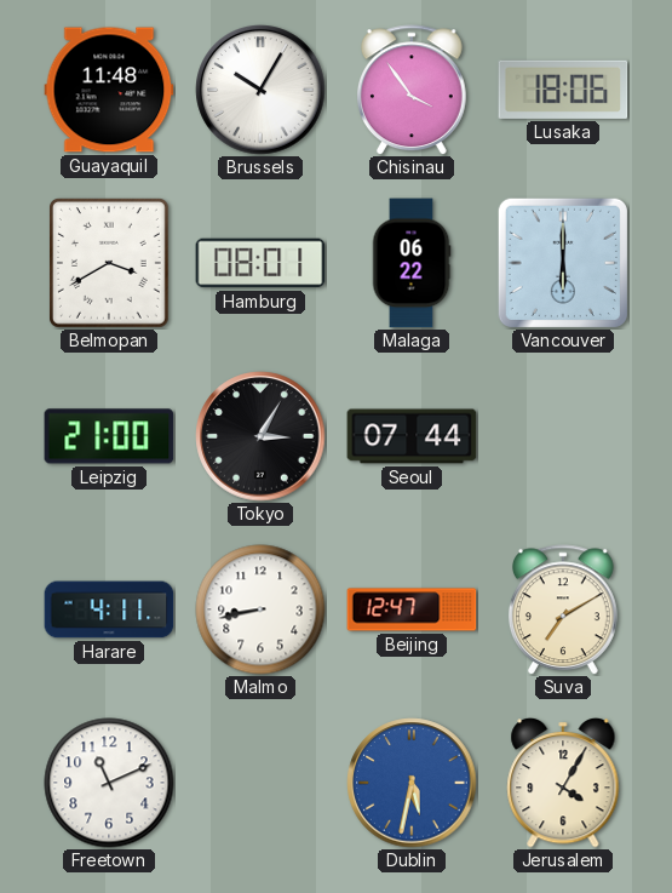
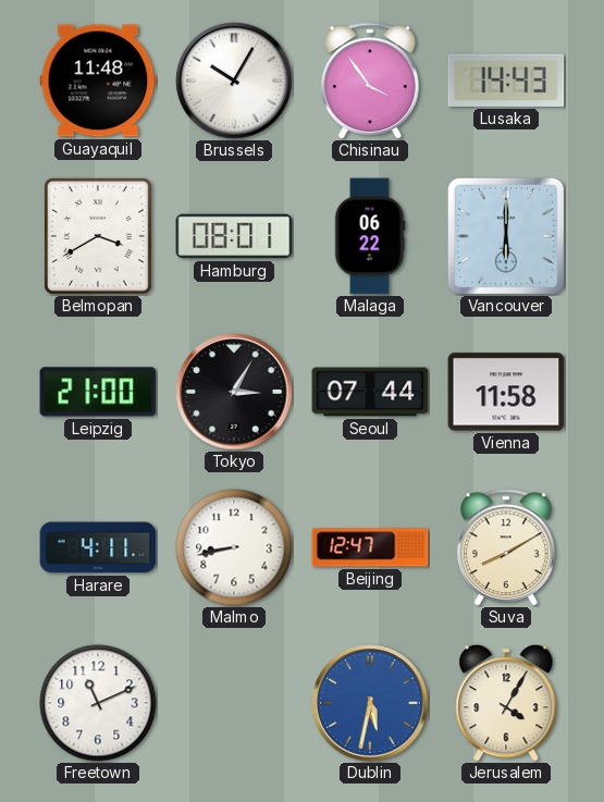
Lusaka: 18:06 -> 14:43
Vienna: none -> 11:58
Suva: 7:10 -> 8:10
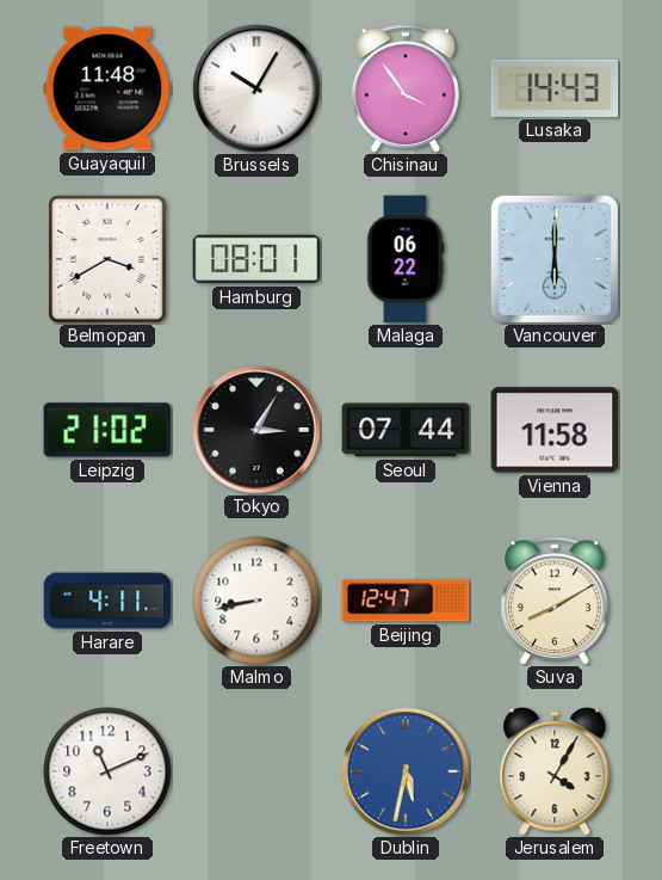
Leipzig: 21:00 -> 21:02
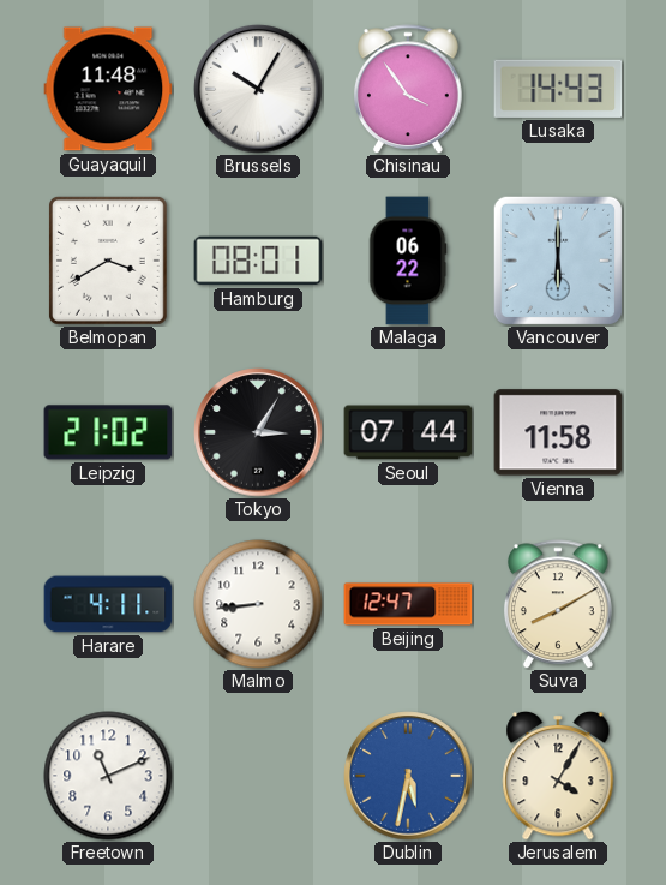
Malmo: 8:43 -> 8:44
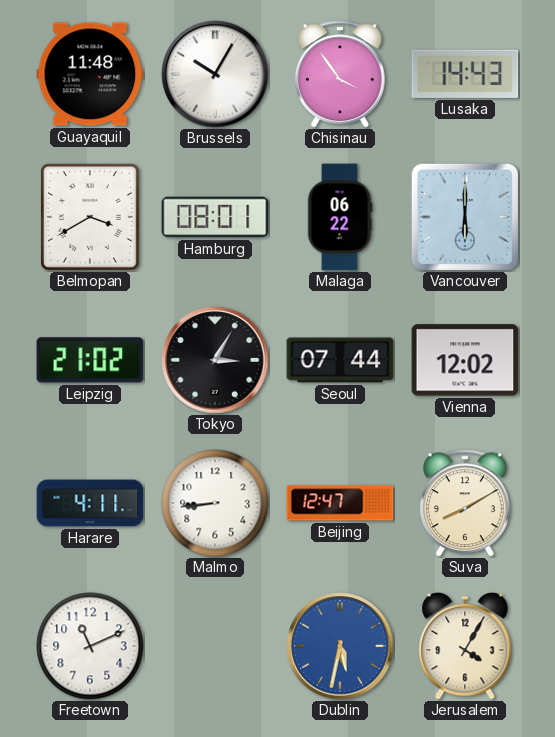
Vienna: 11:58 -> 12:02
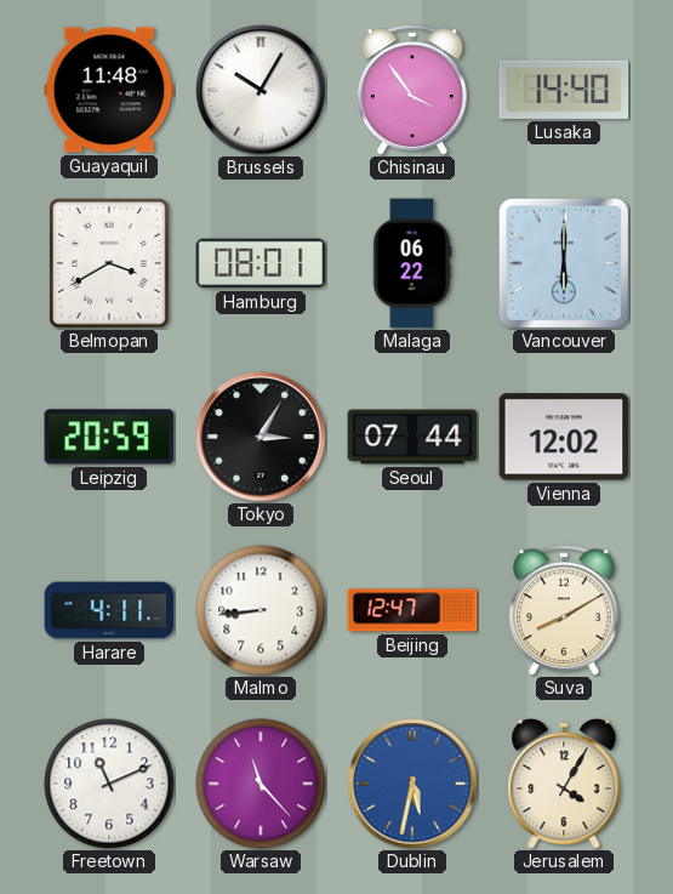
Lusaka: 14:43 -> 14:40
Leipzig: 21:02 -> 20:59
Warsaw: none -> 11:23
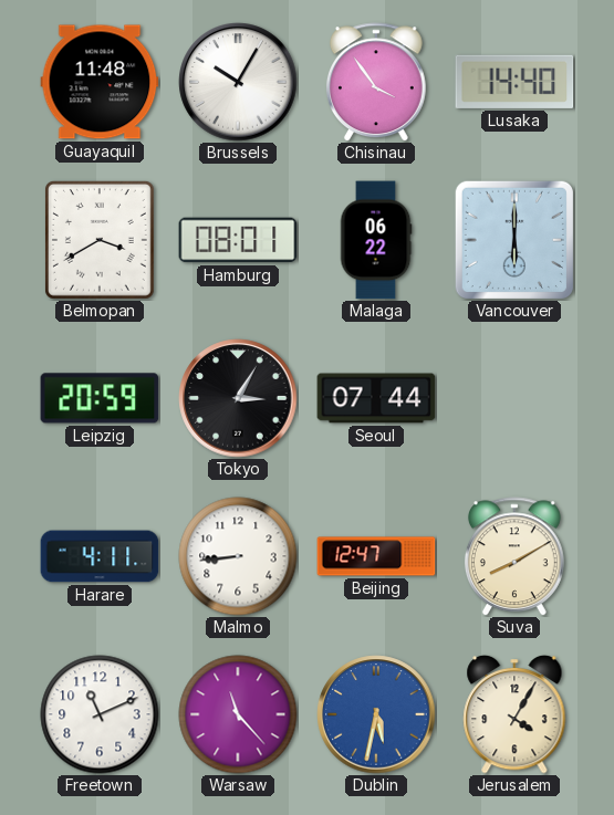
Vienna: 12:02 -> none
